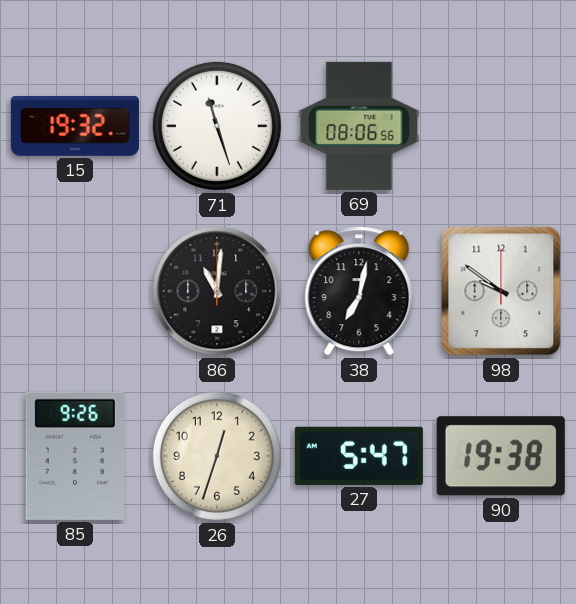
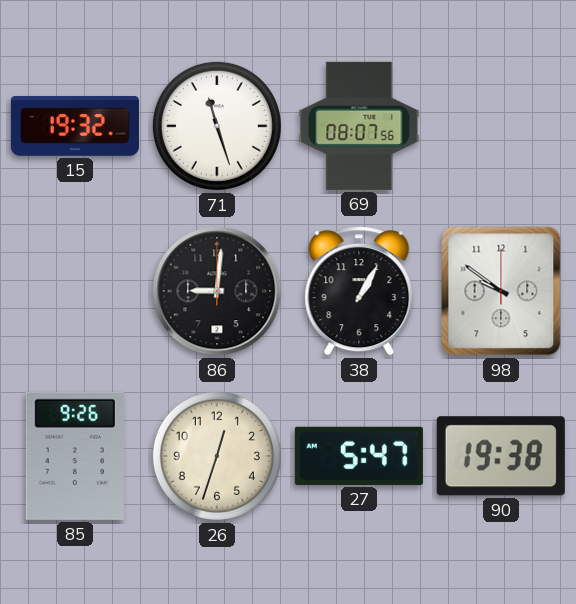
69: 08:06 -> 08:07
86: 11:01 -> 9:01
38: 7:02 -> 1:05
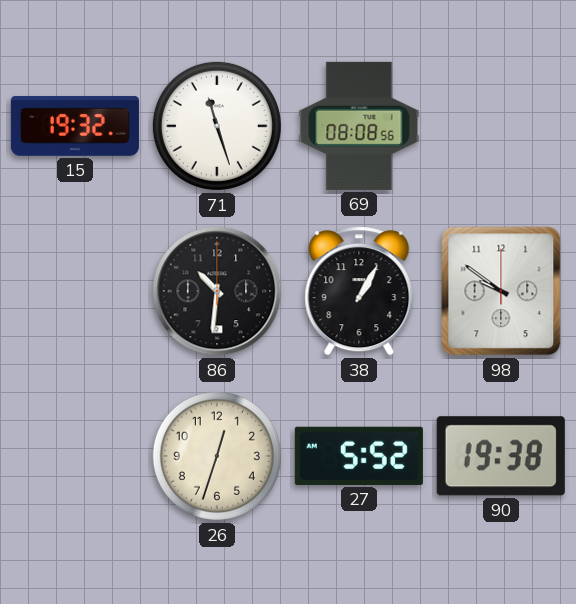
69: 08:07 -> 08:08
86: 9:01 -> 10:31
85: 9:26 -> none
27: 5:47 -> 5:52
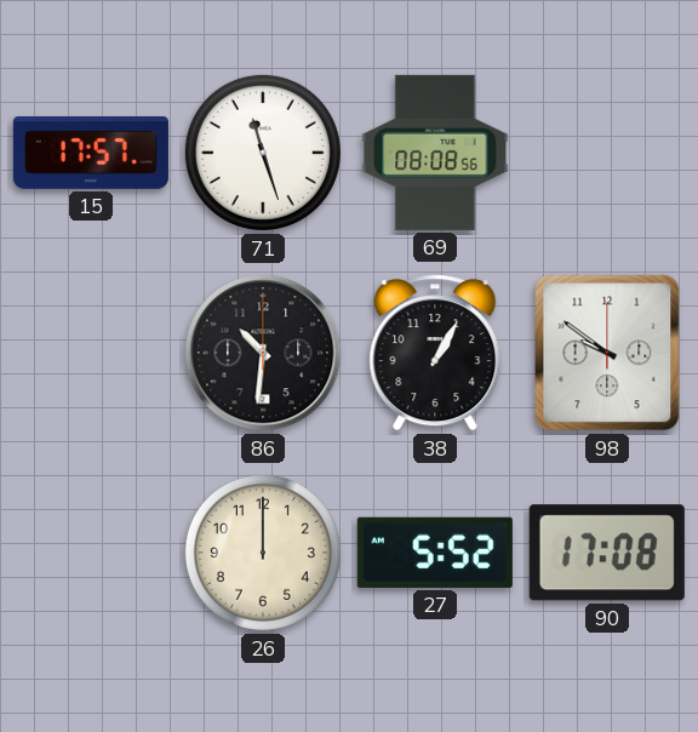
15: 19:32 -> 17:57
26: 12:33 -> 12:00
90: 19:38 -> 17:08
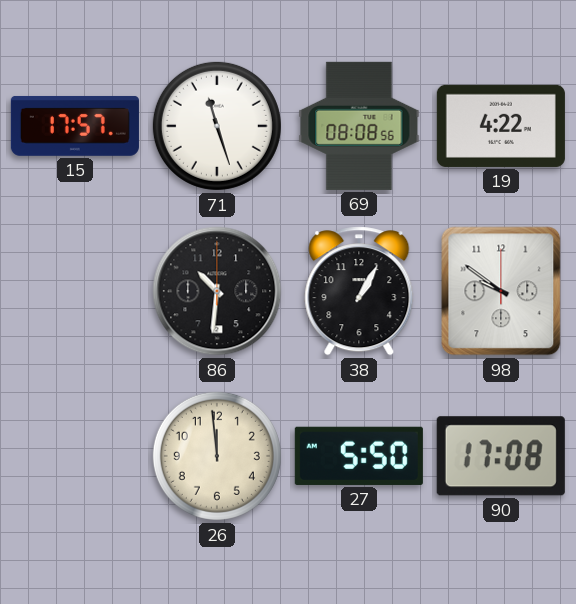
19: none -> 4:22
26: 12:00 -> 11:59
27: 5:52 -> 5:50
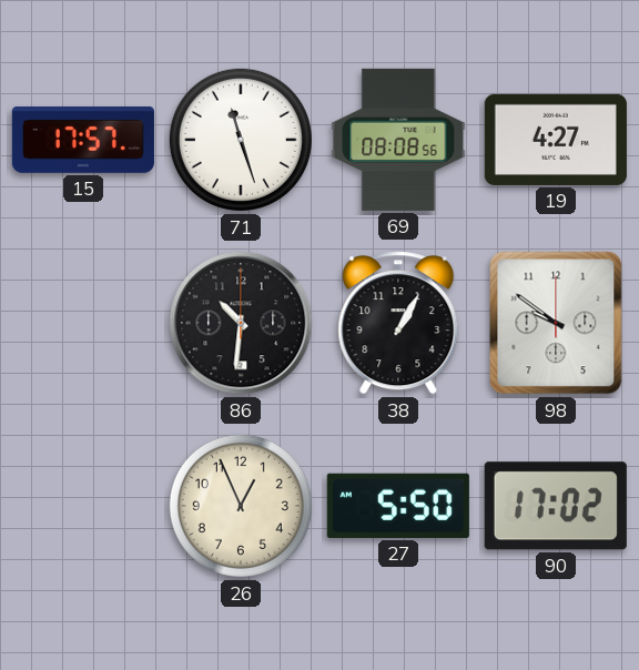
19: 4:22 -> 4:27
26: 11:59 -> 12:56
90: 17:08 -> 17:02
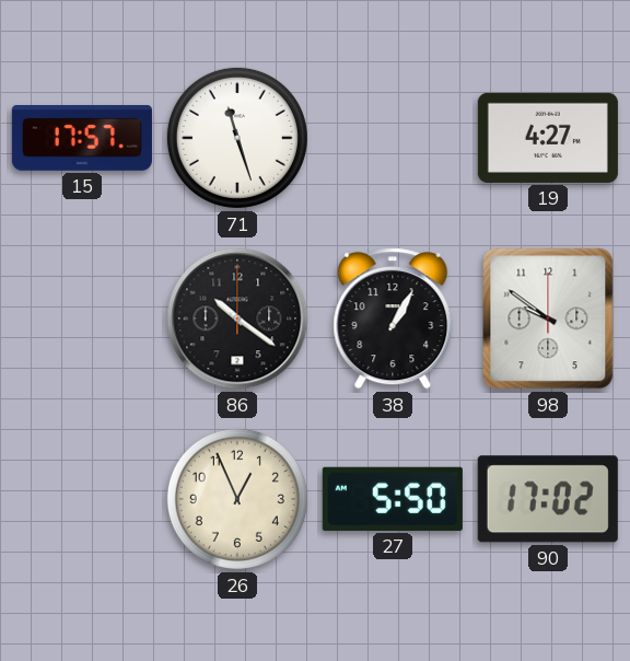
69: 08:08 -> none
86: 10:31 -> 10:21
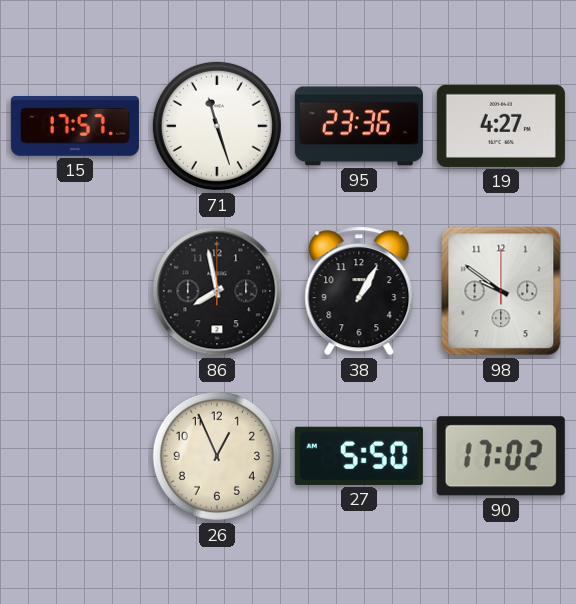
95: none -> 23:36
86: 10:21 -> 7:58
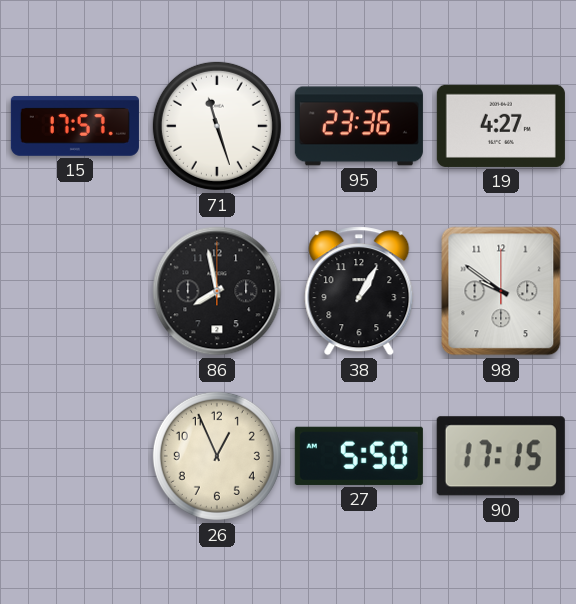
90: 17:02 -> 17:15
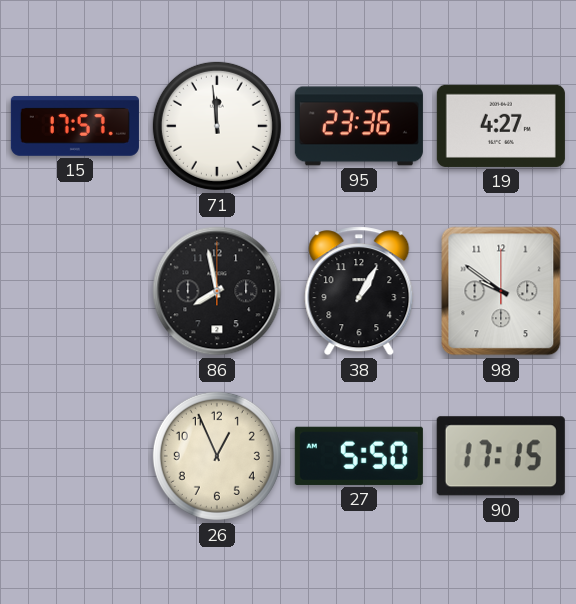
71: 11:27 -> 11:59
